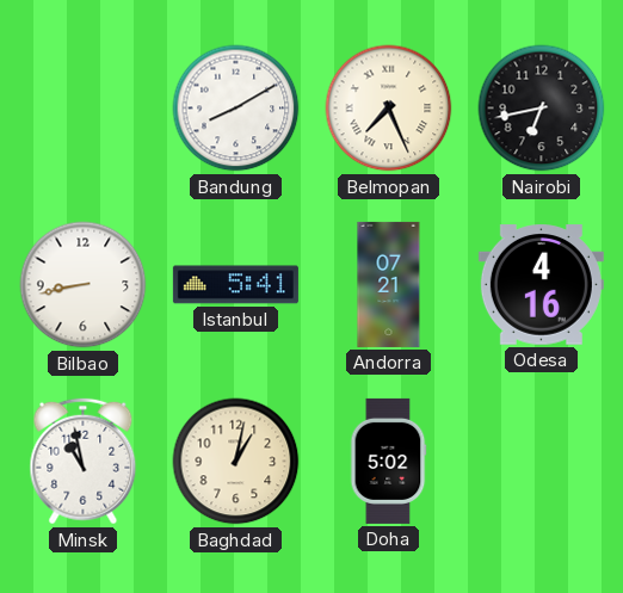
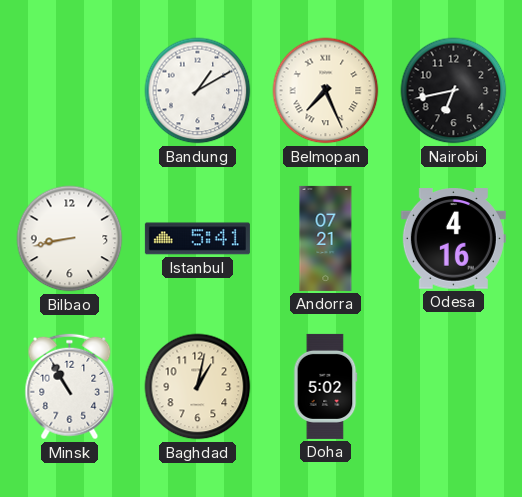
Bandung: 8:10 -> 1:10
Minsk: 10:58 -> 10:55
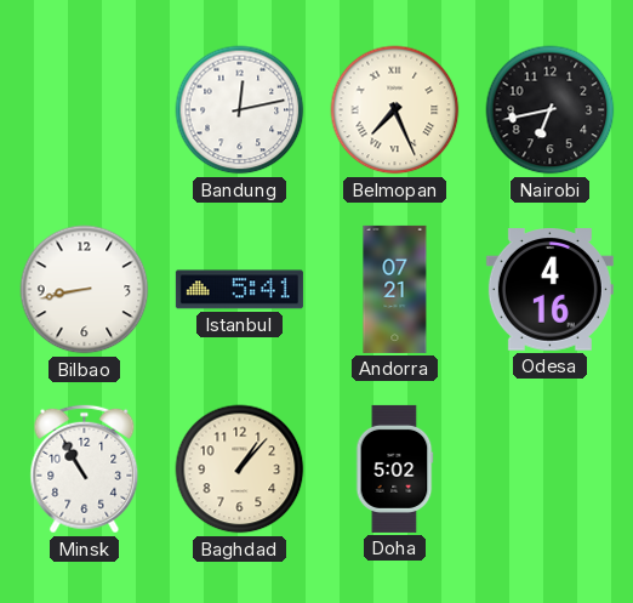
Bandung: 1:10 -> 12:13
Baghdad: 1:02 -> 1:07
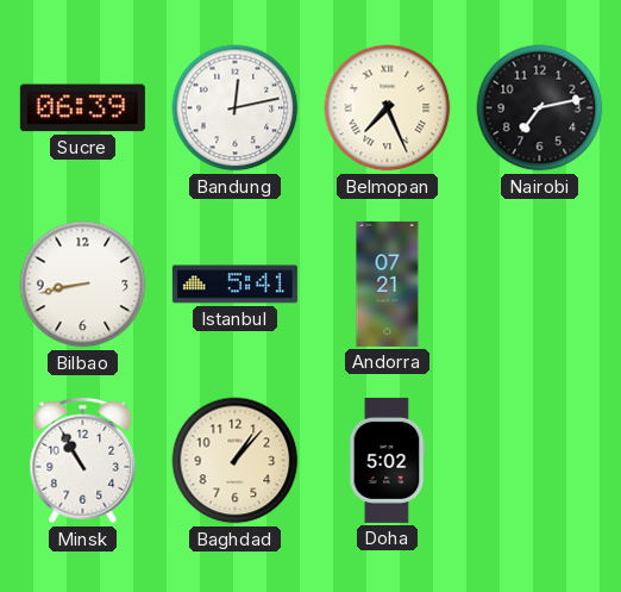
Sucre: none -> 06:39
Nairobi: 6:43 -> 7:13
Odesa: 4:16 -> none
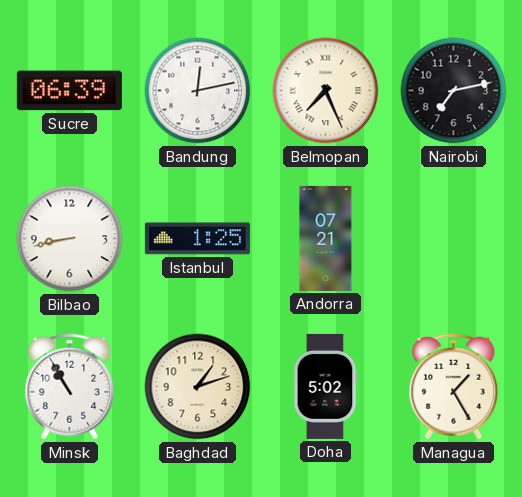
Istanbul: 5:41 -> 1:25
Baghdad: 1:07 -> 1:12
Managua: none -> 1:25
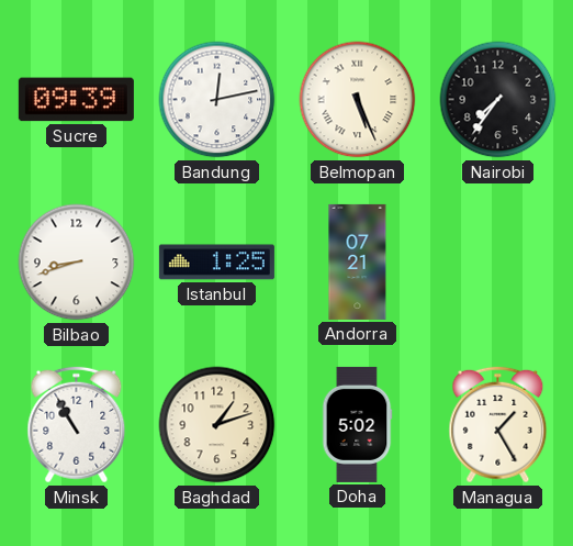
Sucre: 06:39 -> 09:39
Belmopan: 7:26 -> 5:26
Nairobi: 7:13 -> 7:36
Bilbao: 8:43 -> 8:42
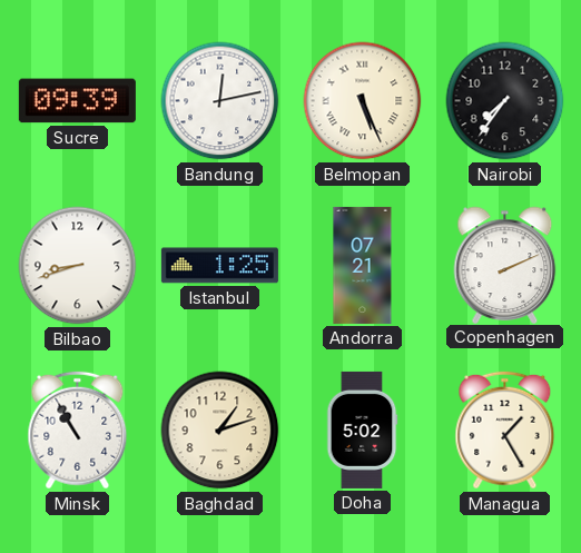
Copenhagen: none -> 2:11
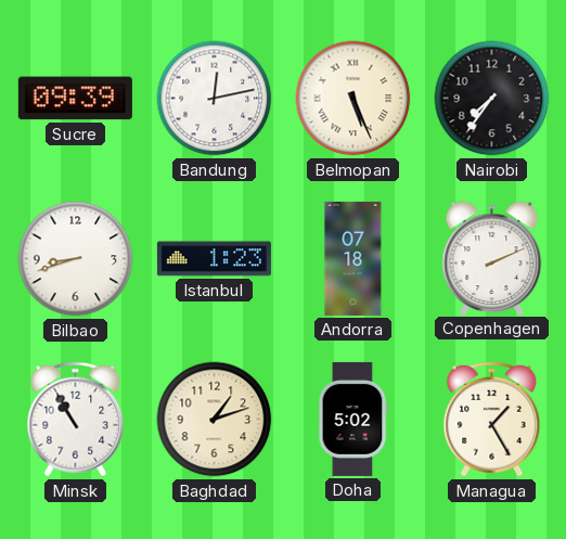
Istanbul: 1:25 -> 1:23
Andorra: 07:21 -> 07:18
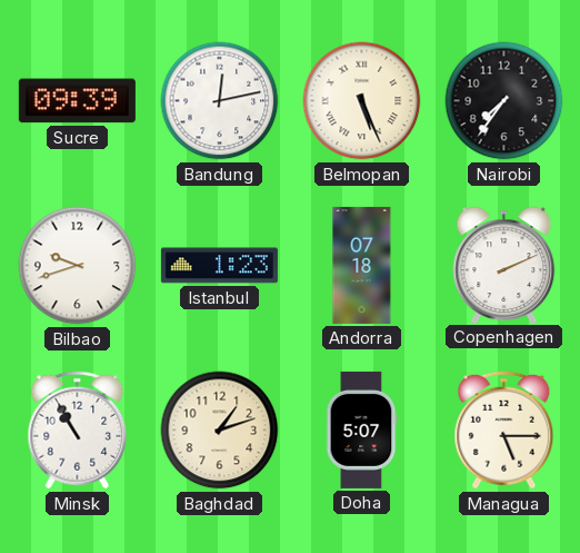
Bilbao: 8:42 -> 9:42
Doha: 5:02 -> 5:07
Managua: 1:25 -> 5:15
